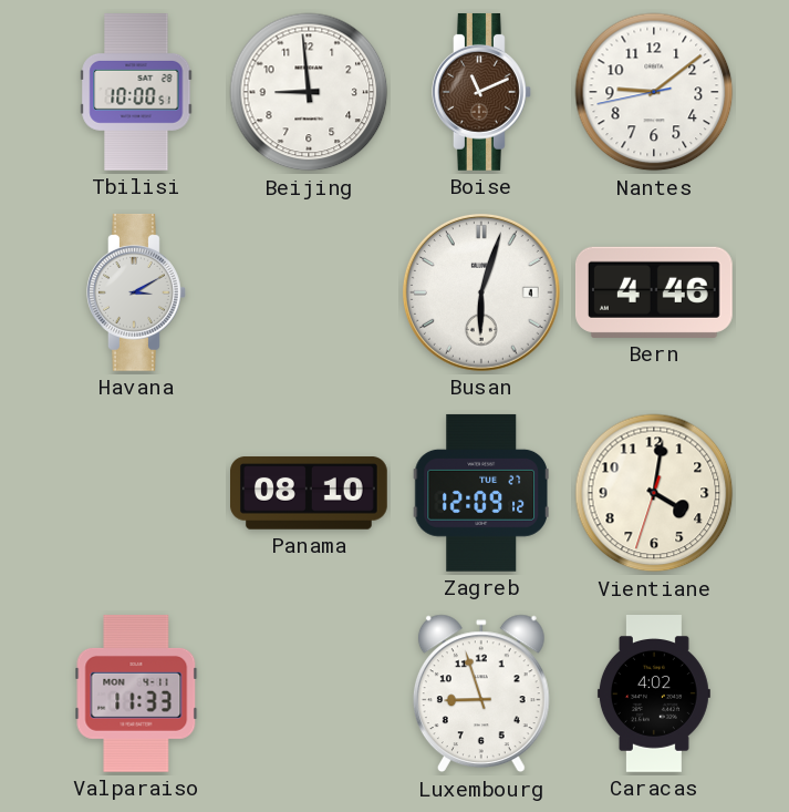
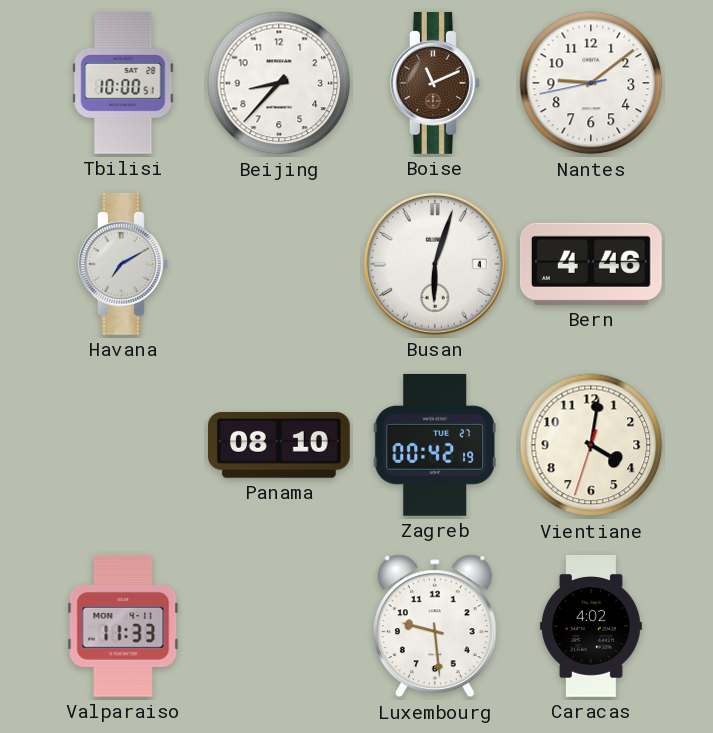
Beijing: 8:59 -> 8:37
Havana: 3:10 -> 7:10
Zagreb: 12:09 -> 00:42
Luxembourg: 8:57 -> 9:29
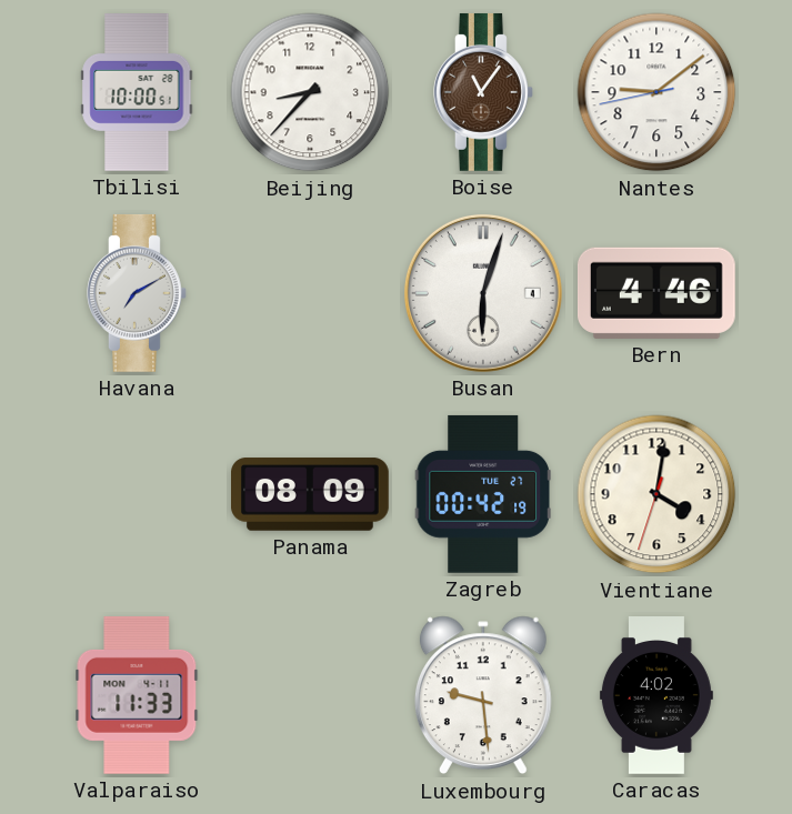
Boise: 11:11 -> 11:06
Panama: 08:10 -> 08:09
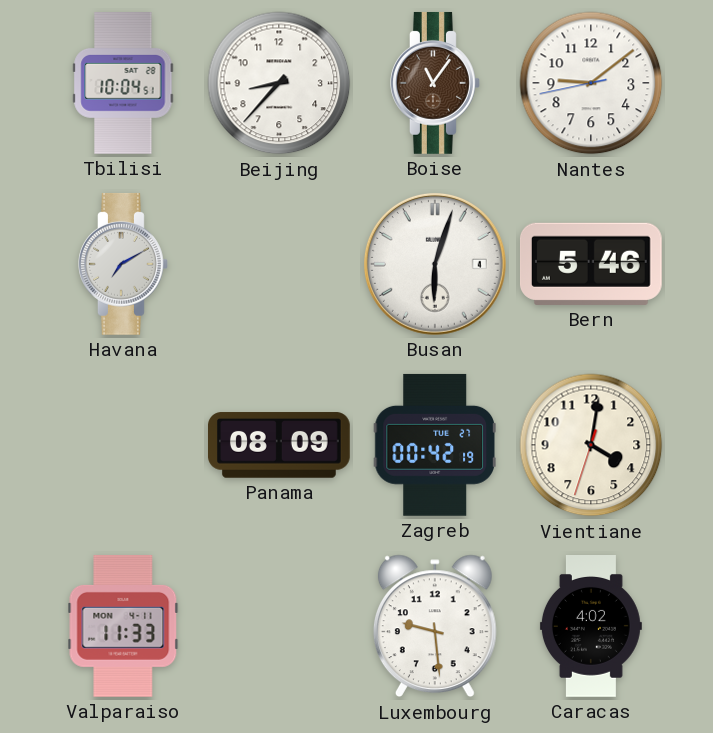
Tbilisi: 10:00 -> 10:04
Bern: 4:46 -> 5:46
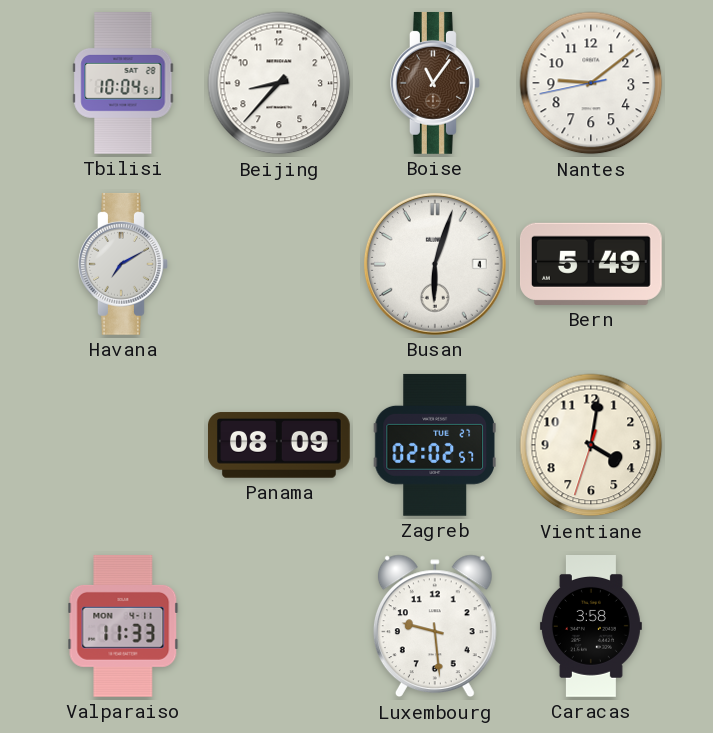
Bern: 5:46 -> 5:49
Zagreb: 00:42 -> 02:02
Caracas: 4:02 -> 3:58
